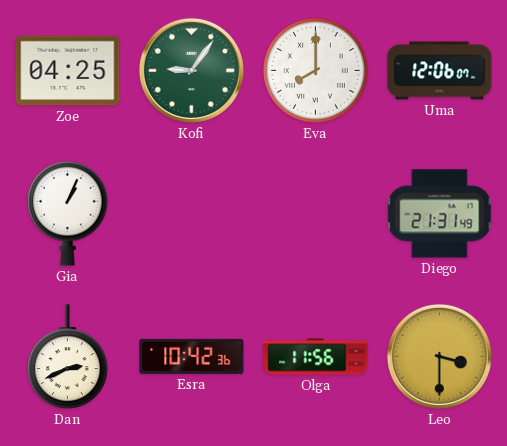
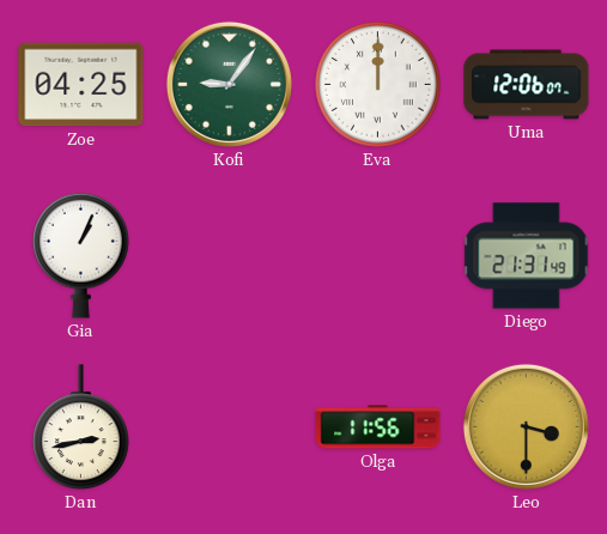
Eva: 8:00 -> 12:00
Dan: 2:41 -> 2:43
Esra: 10:42 -> none
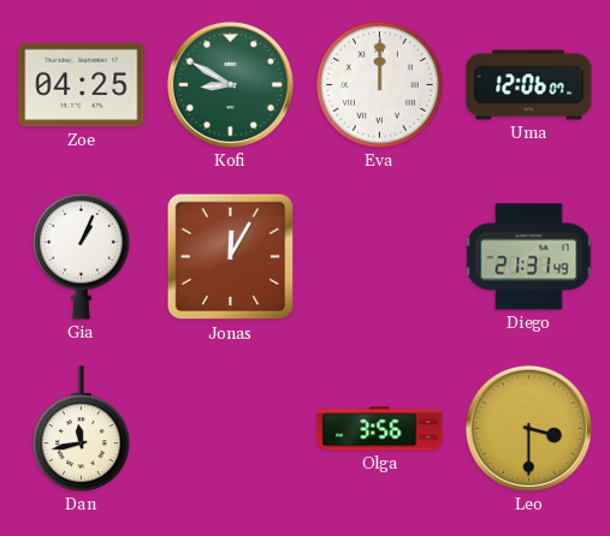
Kofi: 9:06 -> 8:50
Jonas: none -> 12:05
Dan: 2:43 -> 11:43
Olga: 11:56 -> 3:56
